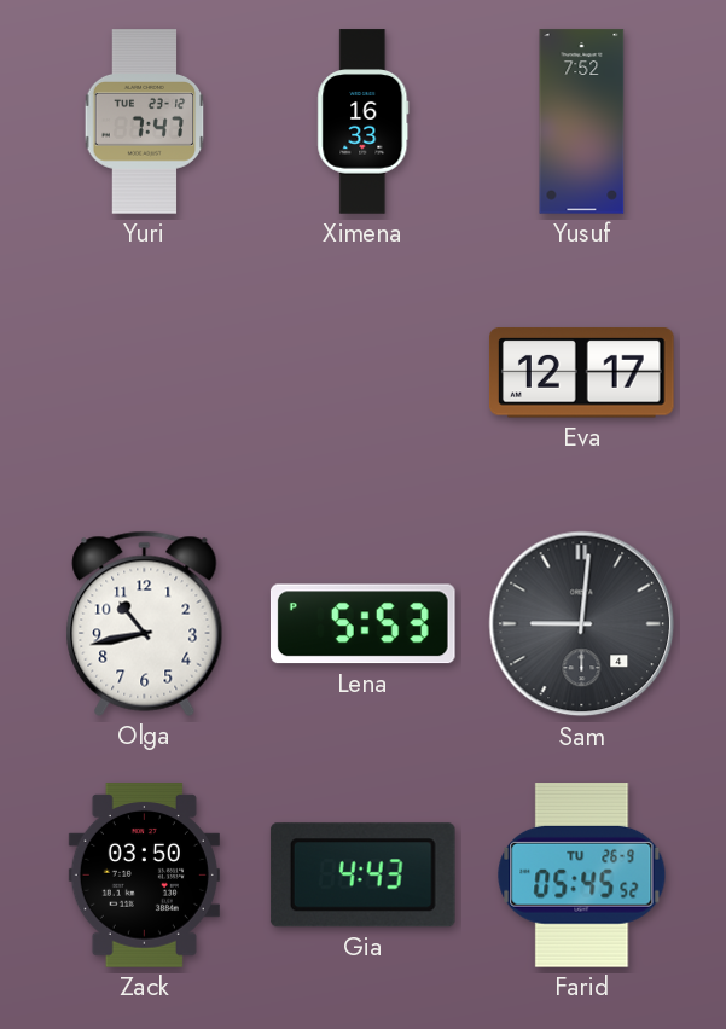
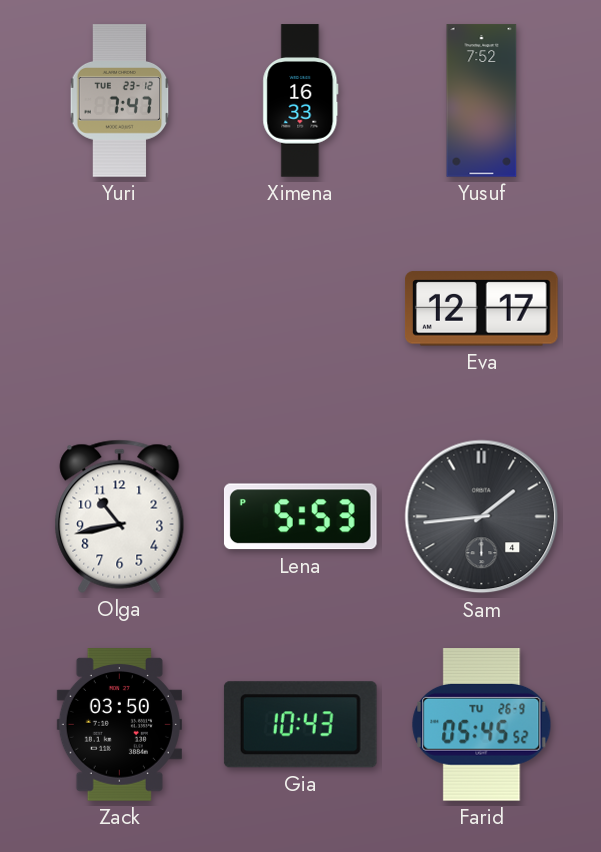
Sam: 9:01 -> 1:44
Gia: 4:43 -> 10:43
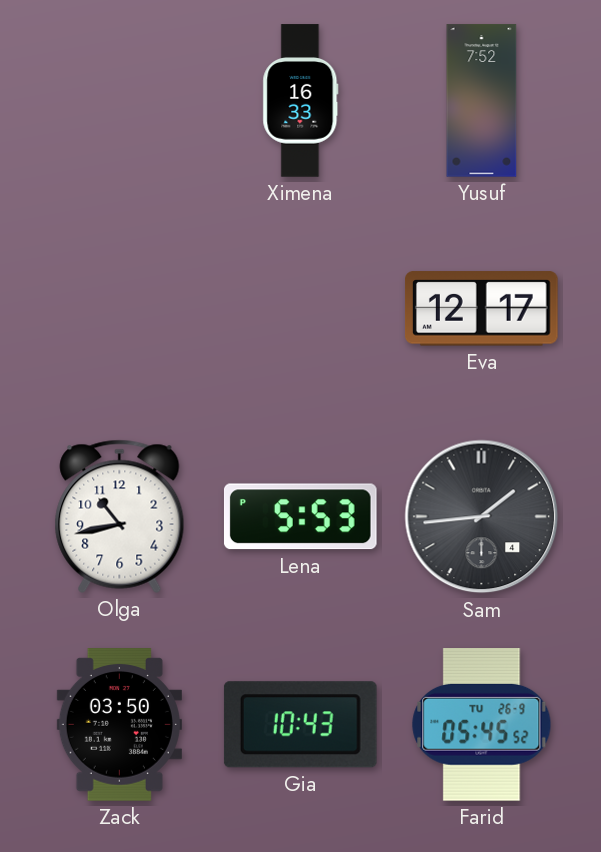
Yuri: 7:47 -> none
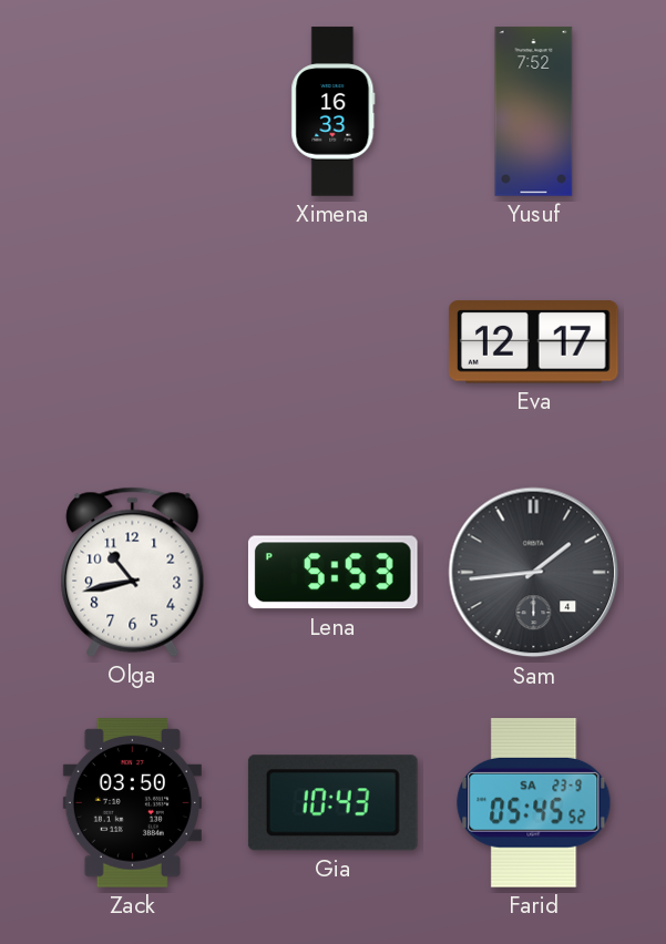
Farid date: TU 26-9 -> SA 23-9
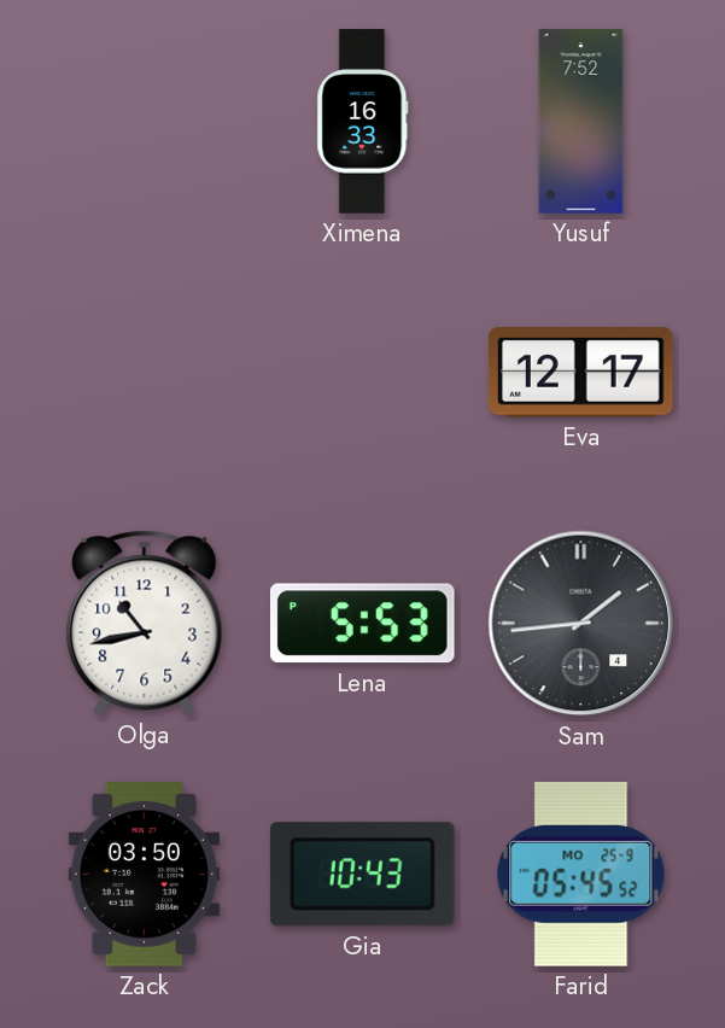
Farid date: SA 23-9 -> MO 25-9
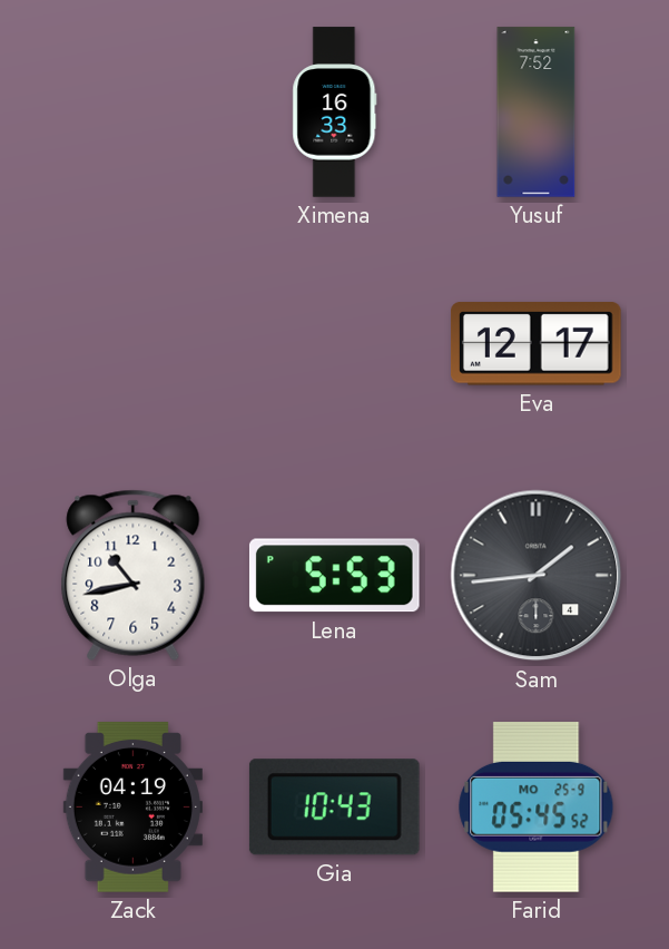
Zack: 03:50 -> 04:19
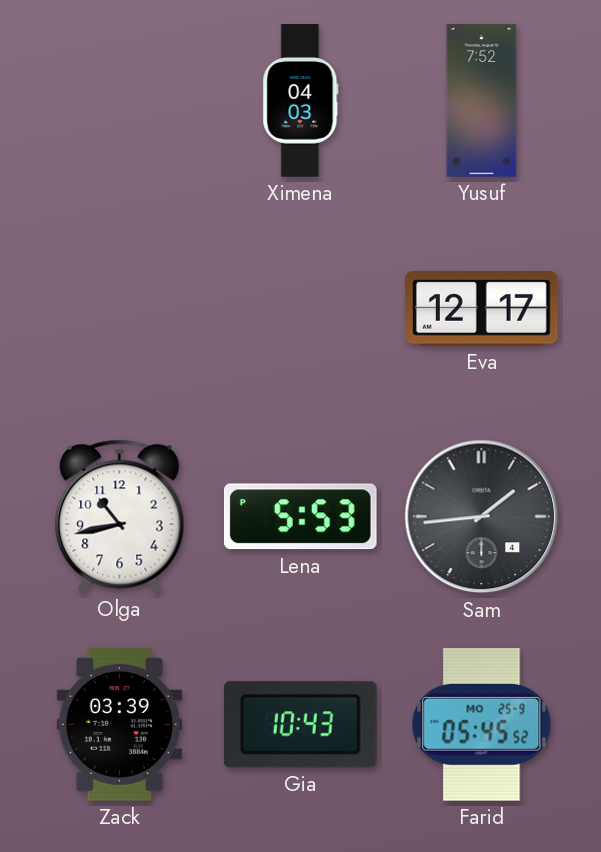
Ximena: 16:33 -> 04:03
Zack: 04:19 -> 03:39
